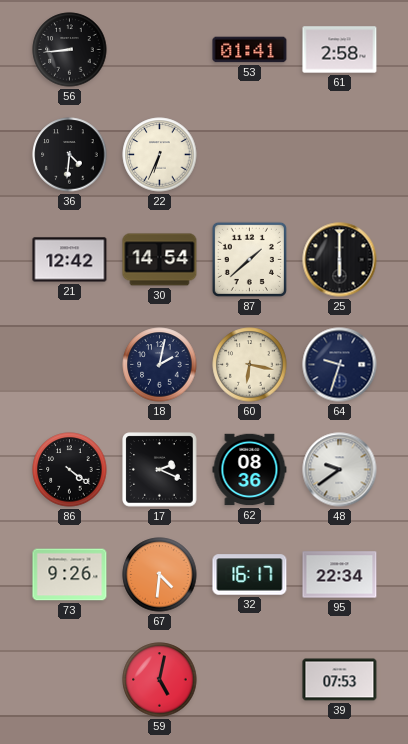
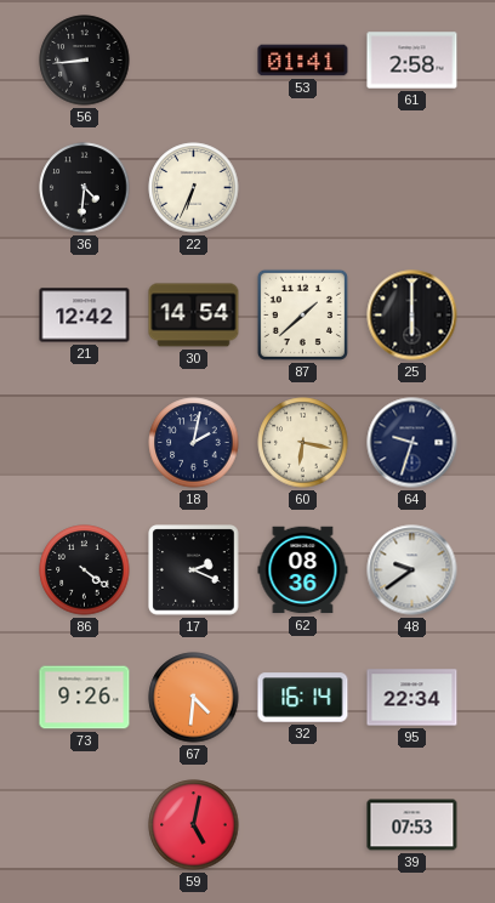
32: 16:17 -> 16:14
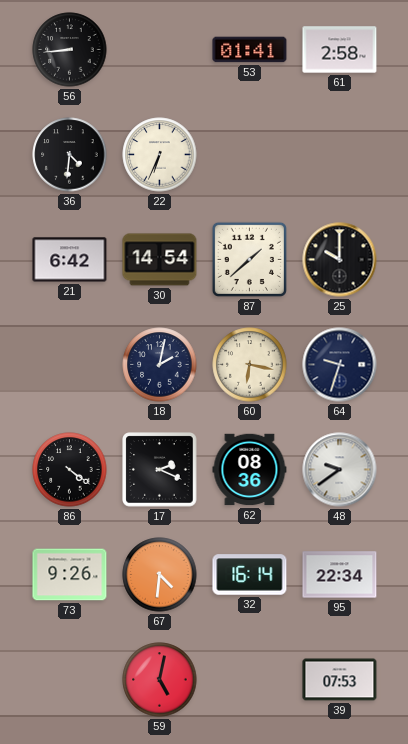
21: 12:42 -> 6:42
25: 6:00 -> 10:00
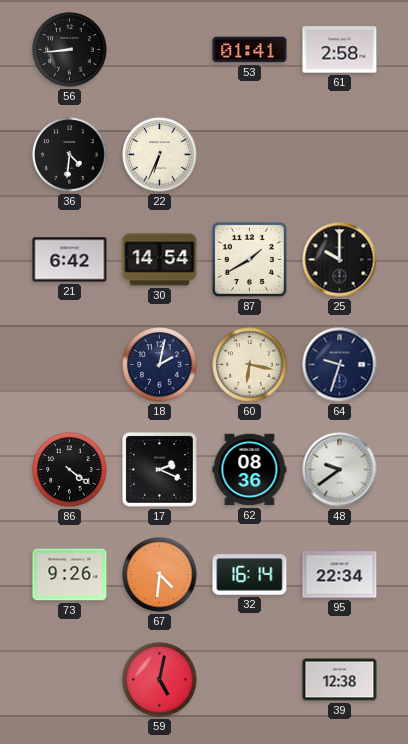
87: 1:38 -> 1:40
39: 07:53 -> 12:38
